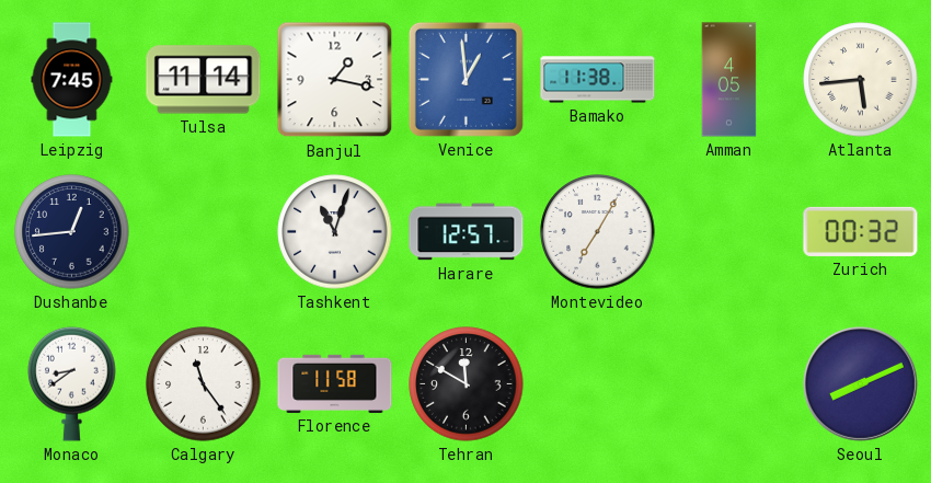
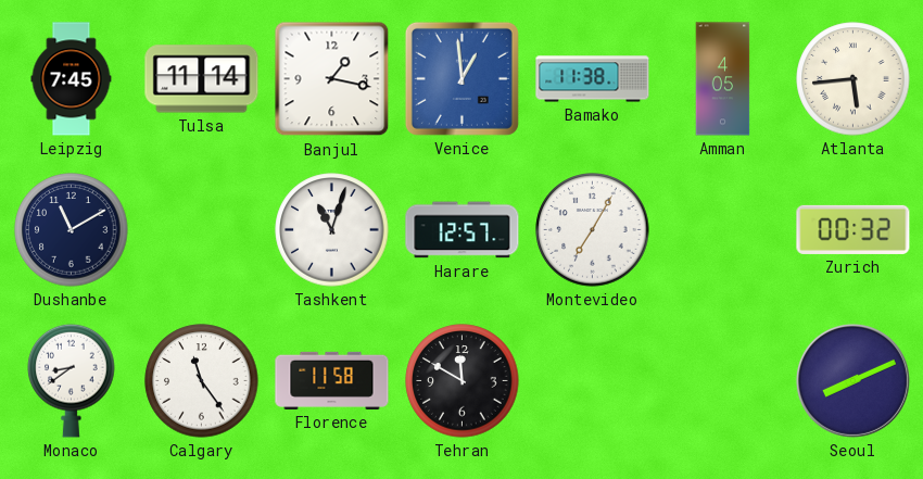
Dushanbe: 12:44 -> 11:10
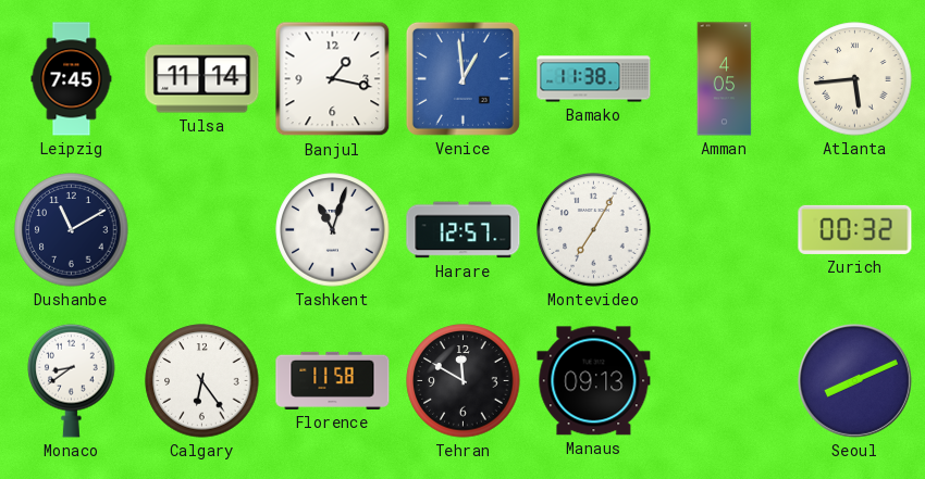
Calgary: 11:24 -> 6:24
Manaus: none -> 09:13
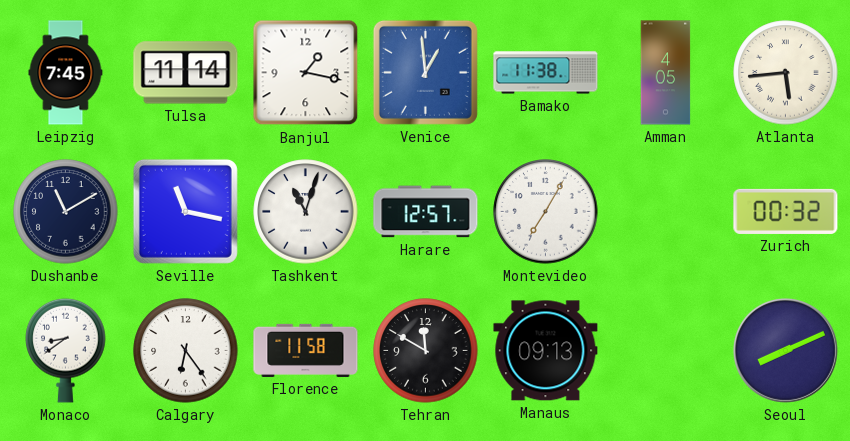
Seville: none -> 11:17
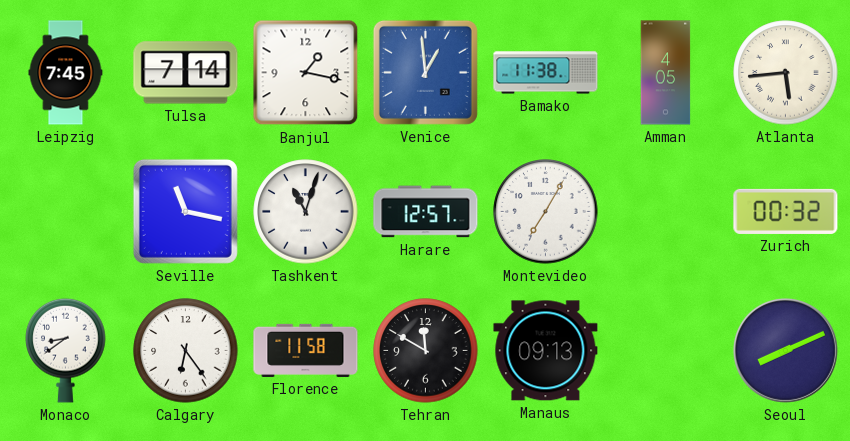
Tulsa: 11:14 -> 7:14
Dushanbe: 11:10 -> none
